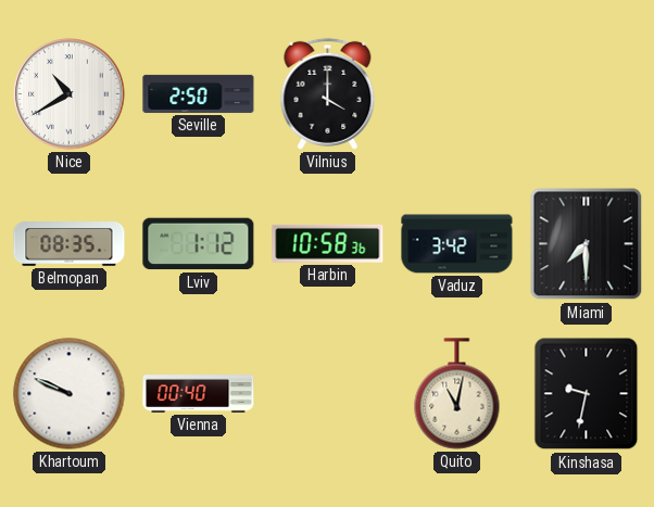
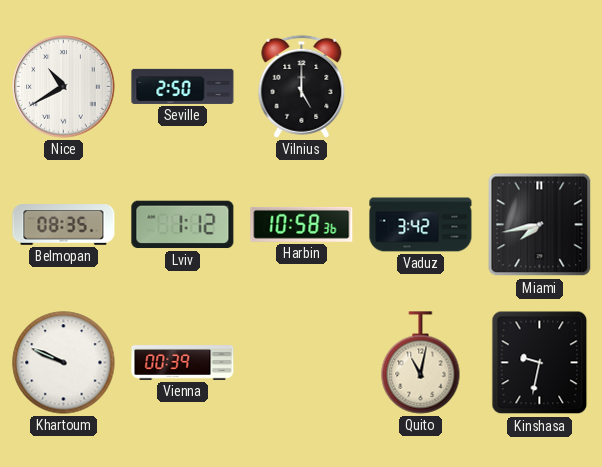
Vilnius: 4:00 -> 5:00
Miami: 7:30 -> 7:43
Vienna: 00:40 -> 00:39
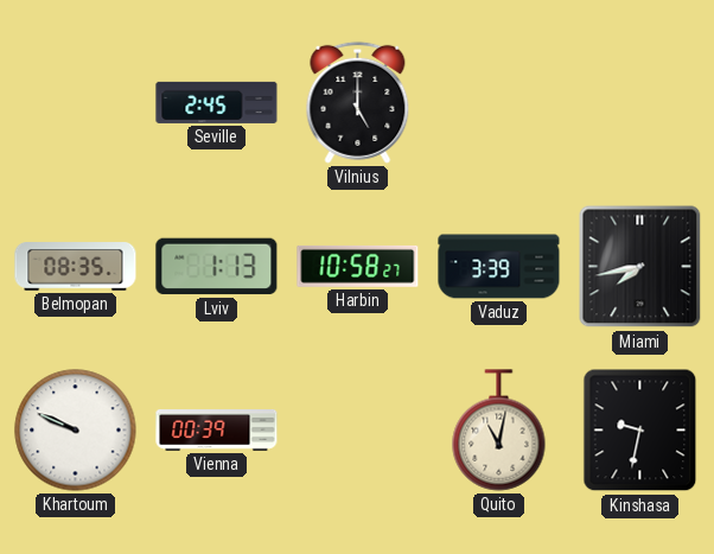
Nice: 10:40 -> none
Seville: 2:50 -> 2:45
Lviv: 1:12 -> 1:13
Harbin: 10:58:36 -> 10:58:27
Vaduz: 3:42 -> 3:39
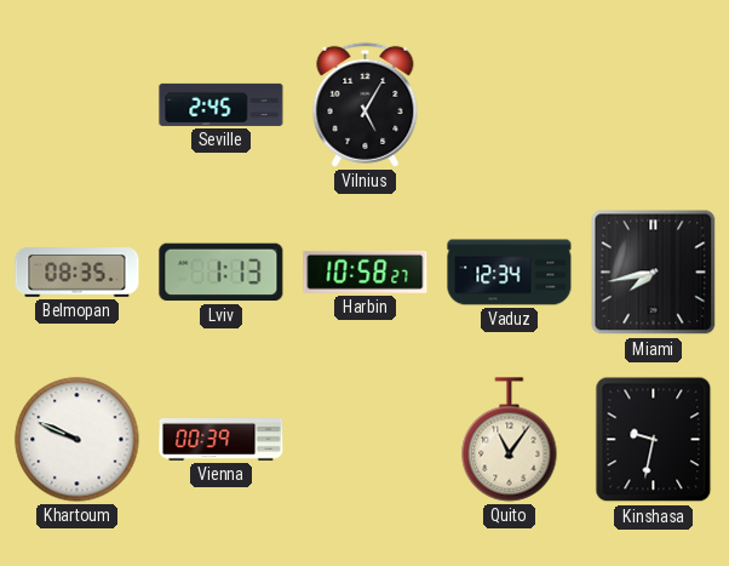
Vilnius: 5:00 -> 5:05
Vaduz: 3:39 -> 12:34
Quito: 11:02 -> 11:06
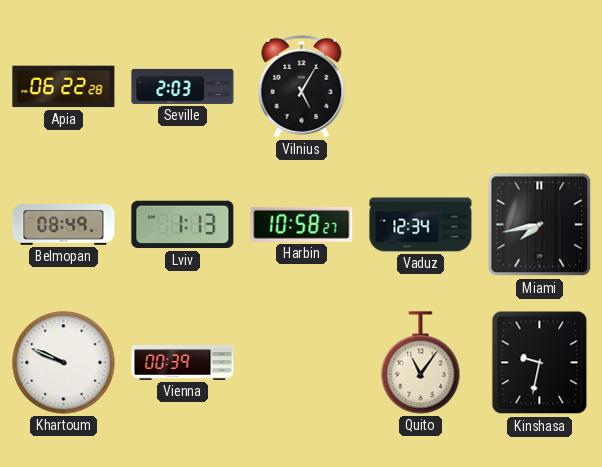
Apia: none -> 06:22
Seville: 2:45 -> 2:03
Belmopan: 08:35 -> 08:49
